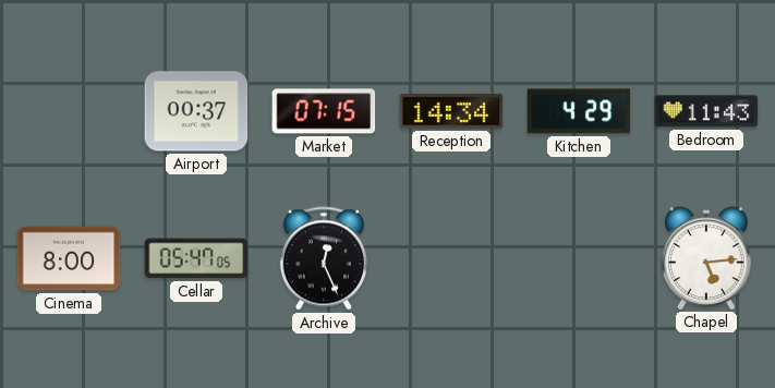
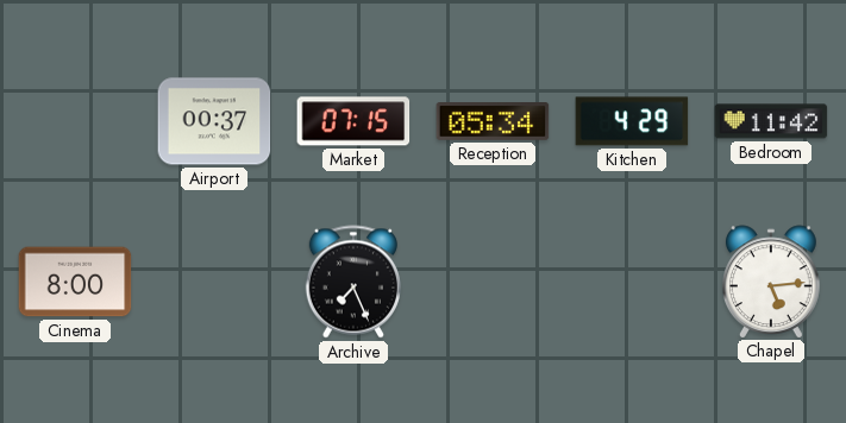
Reception: 14:34 -> 05:34
Bedroom: 11:43 -> 11:42
Cellar: 05:47 -> none
Archive: 12:26 -> 7:26
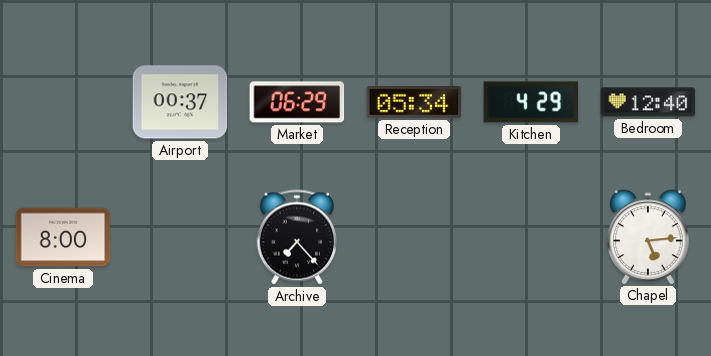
Market: 07:15 -> 06:29
Bedroom: 11:42 -> 12:40
Archive: 7:26 -> 7:23
